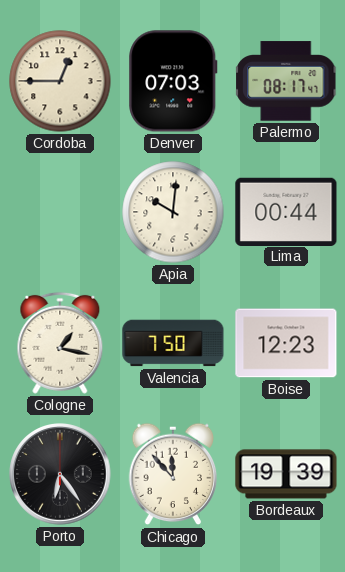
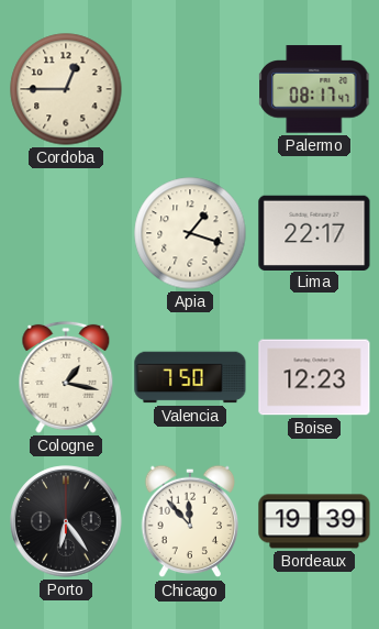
Denver: 07:03 -> none
Apia: 10:01 -> 1:18
Lima: 00:44 -> 22:17
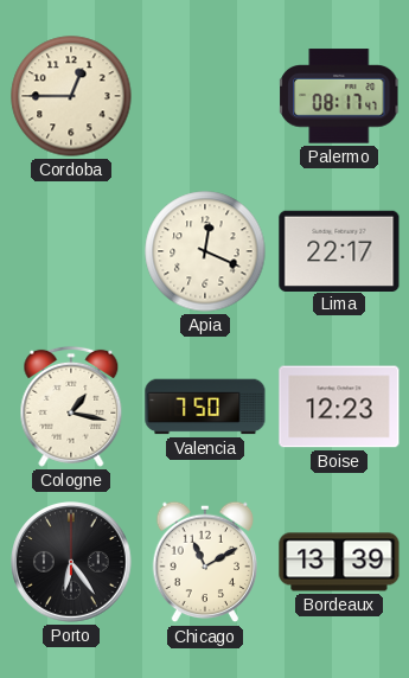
Apia: 1:18 -> 12:19
Chicago: 11:53 -> 11:10
Bordeaux: 19:39 -> 13:39
